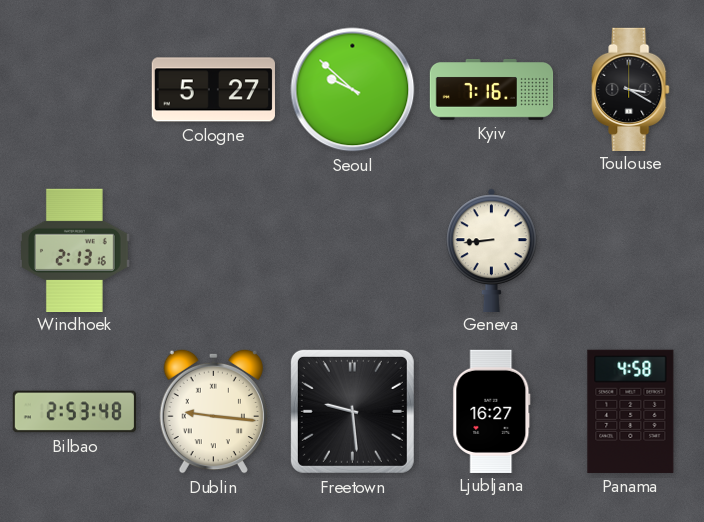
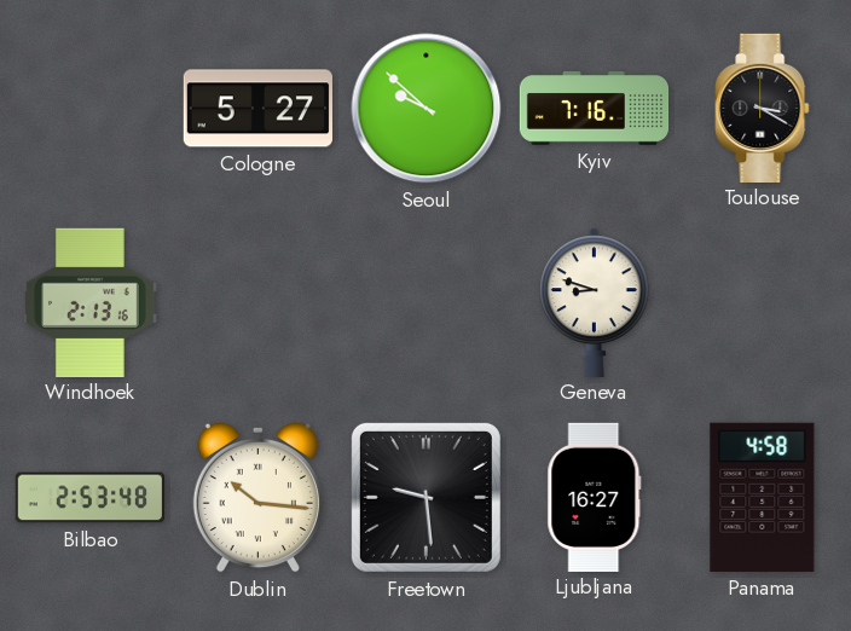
Geneva: 8:44 -> 8:48
Dublin: 9:16 -> 10:16
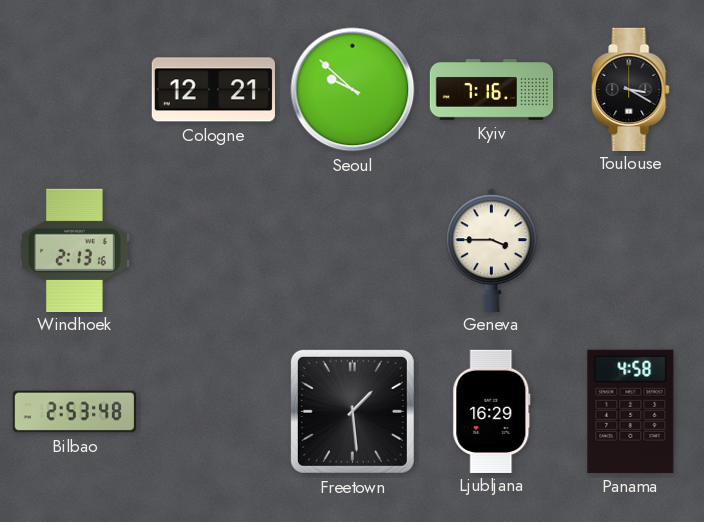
Cologne: 5:27 -> 12:21
Geneva: 8:48 -> 3:45
Dublin: 10:16 -> none
Freetown: 9:29 -> 1:29
Ljubljana: 16:27 -> 16:29
